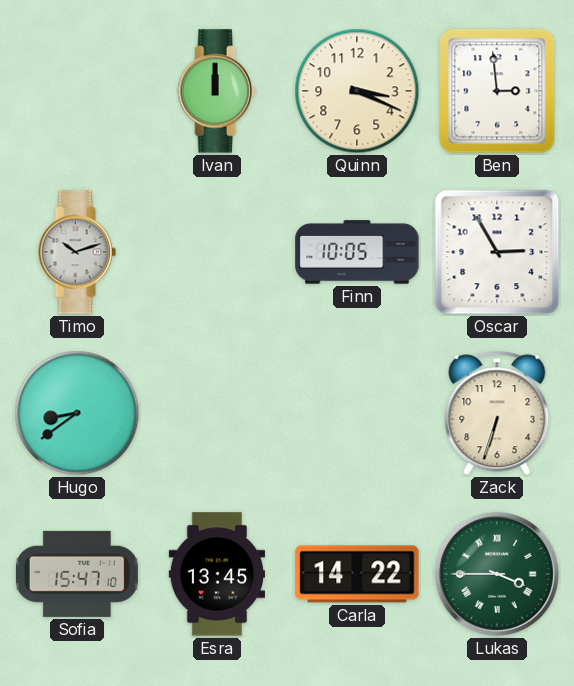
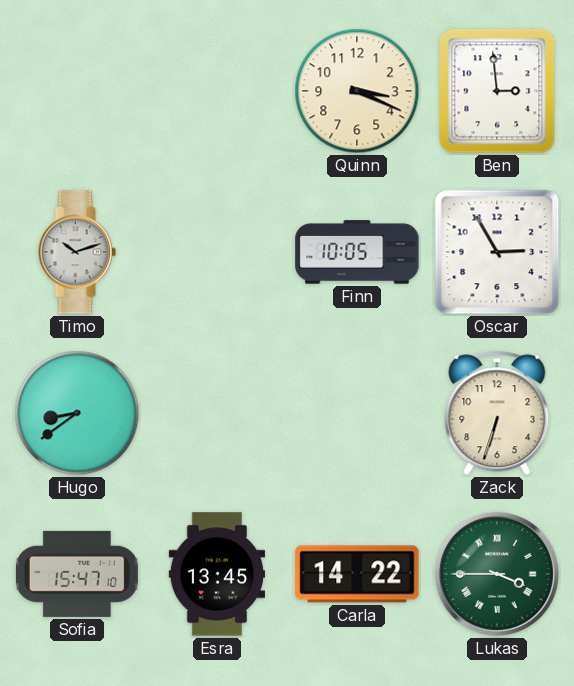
Ivan: 12:00 -> none
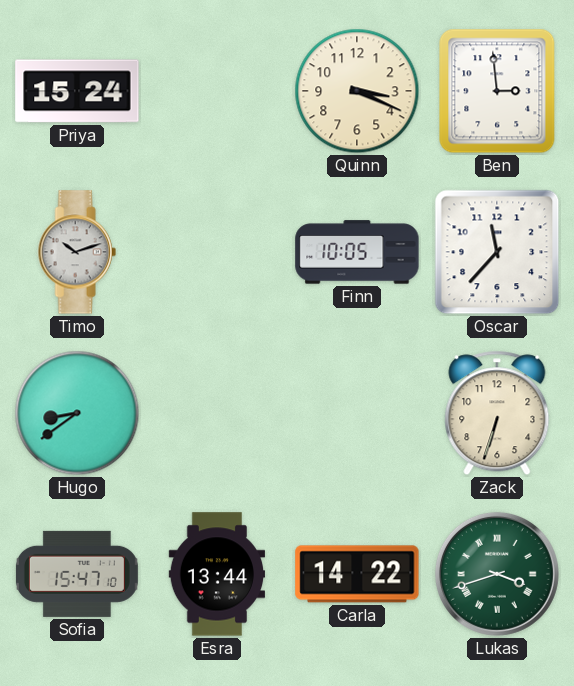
Priya: none -> 15:24
Oscar: 2:55 -> 11:37
Esra: 13:45 -> 13:44
Lukas: 3:45 -> 3:42
